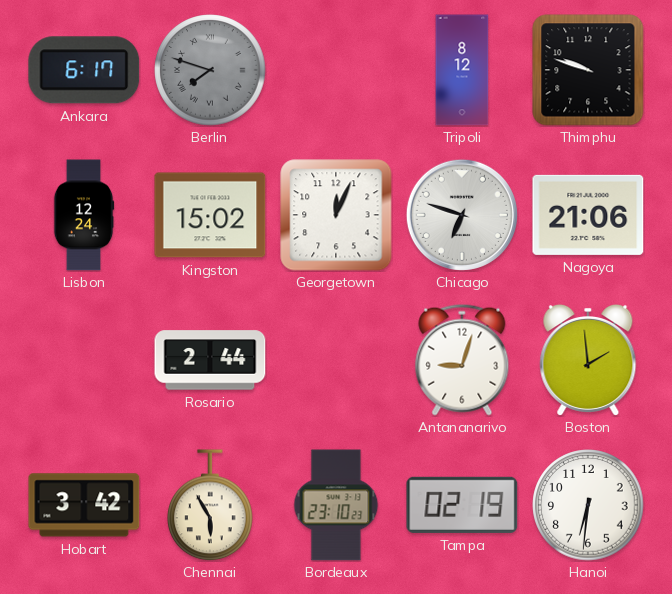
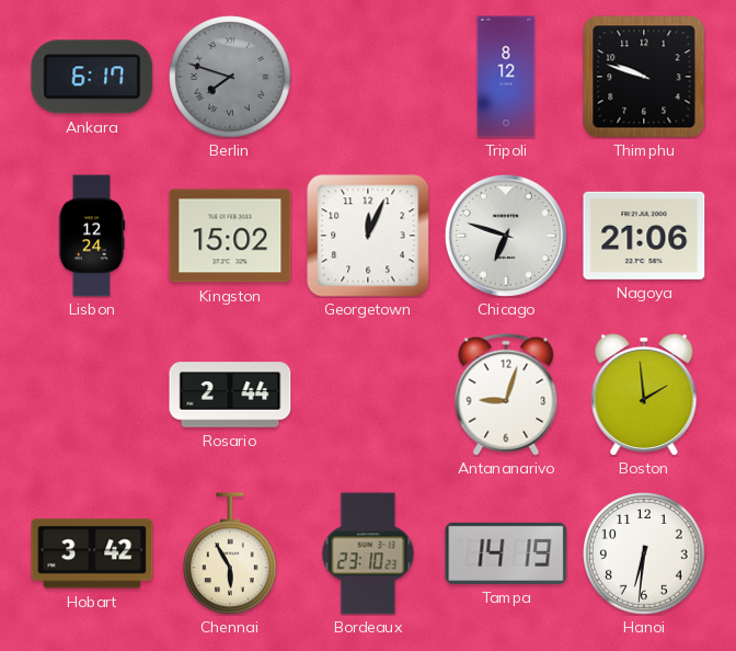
Tampa: 02:19 -> 14:19
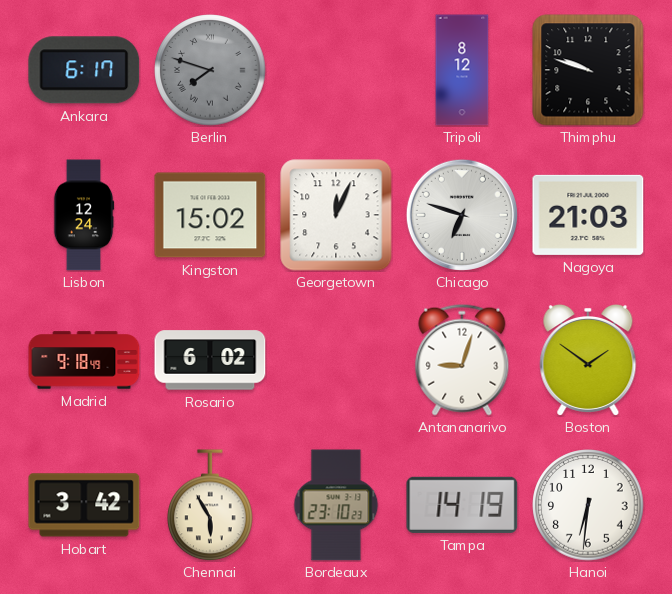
Nagoya: 21:06 -> 21:03
Madrid: none -> 9:18
Rosario: 2:44 -> 6:02
Boston: 1:59 -> 1:51
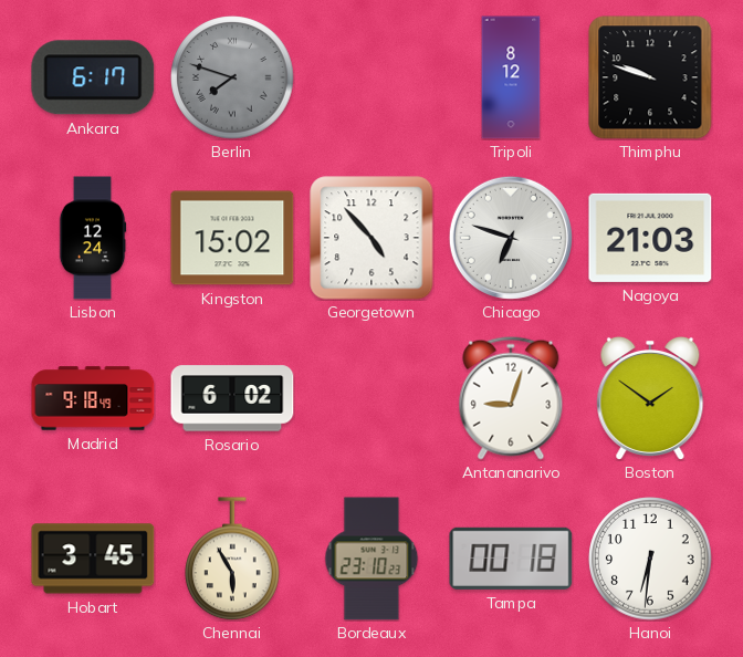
Georgetown: 12:04 -> 4:53
Hobart: 3:42 -> 3:45
Tampa: 14:19 -> 00:18
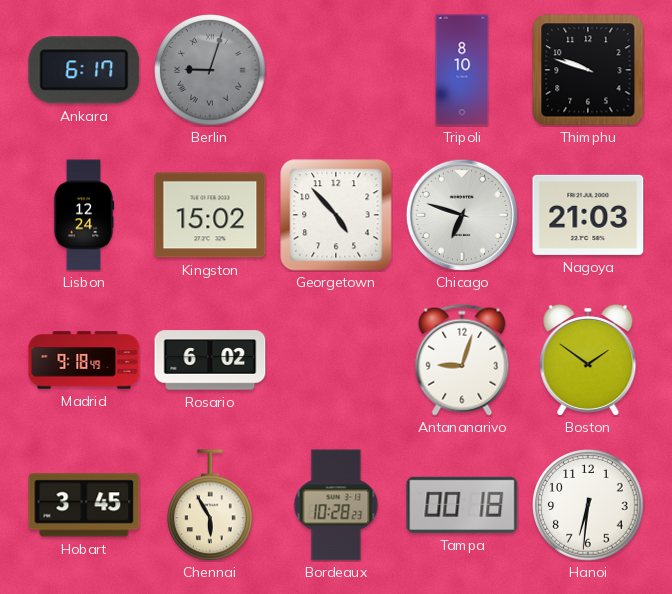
Berlin: 7:48 -> 9:03
Tripoli: 8:12 -> 8:10
Bordeaux: 23:10 -> 10:28
